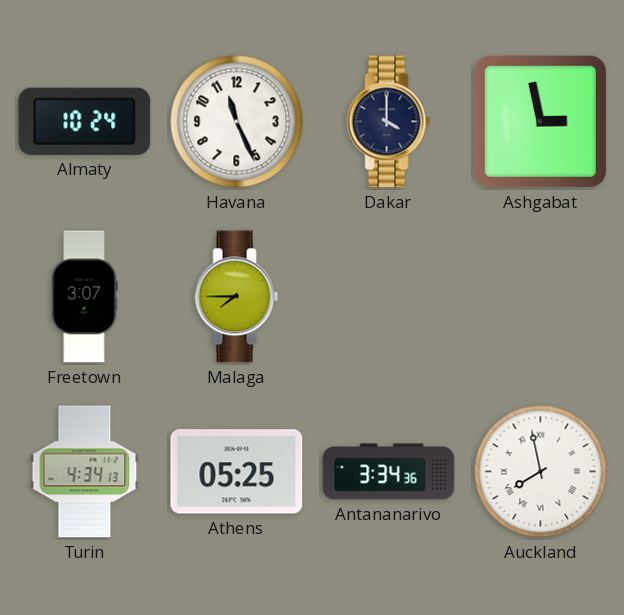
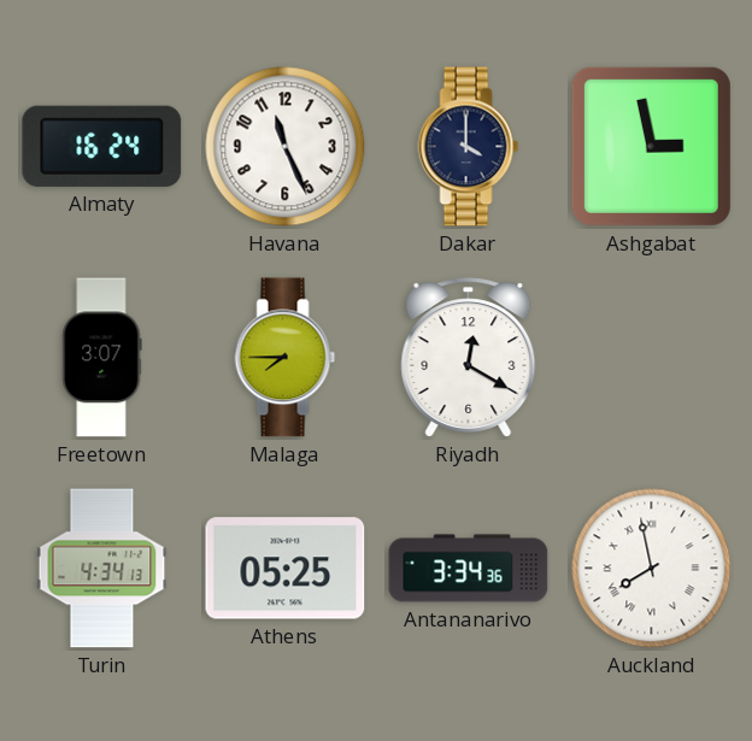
Almaty: 10:24 -> 16:24
Riyadh: none -> 12:20
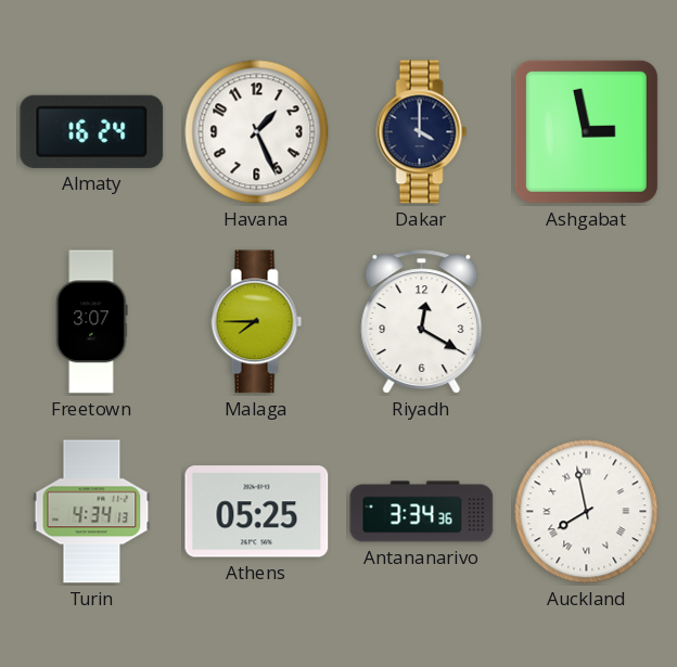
Havana: 11:26 -> 1:26
